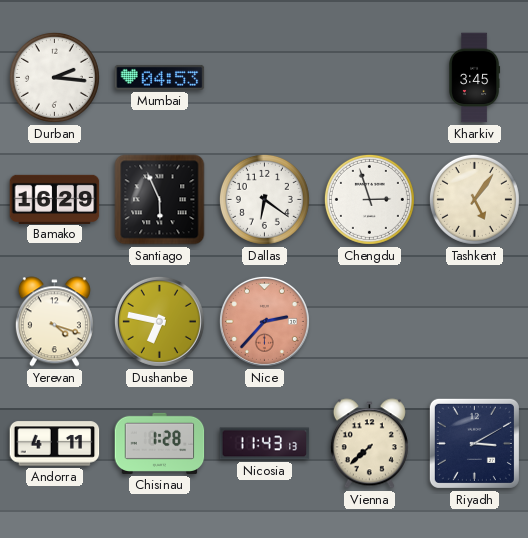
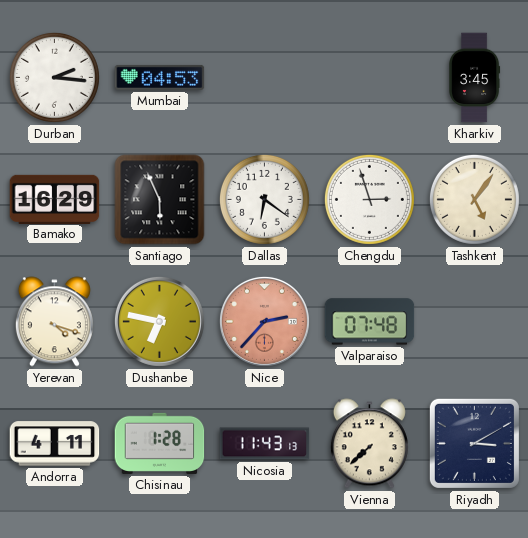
Valparaiso: none -> 07:48
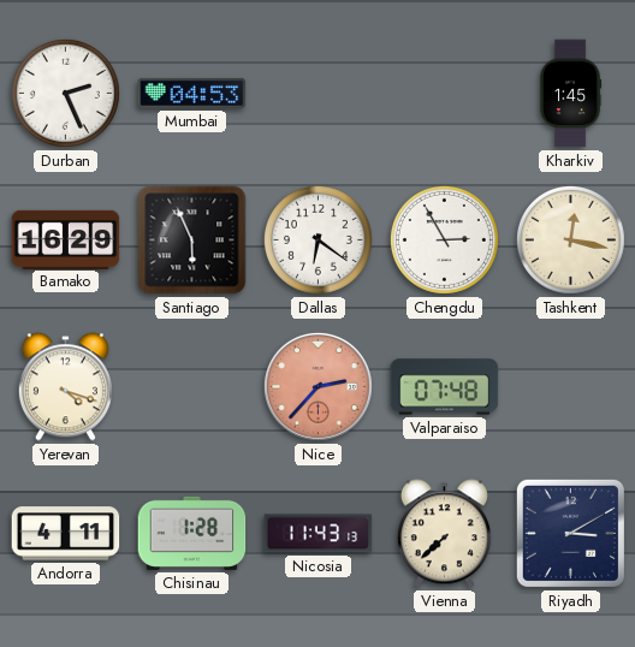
Durban: 2:16 -> 2:26
Kharkiv: 3:45 -> 1:45
Chengdu: 2:57 -> 2:55
Tashkent: 5:06 -> 12:17
Dushanbe: 6:47 -> none
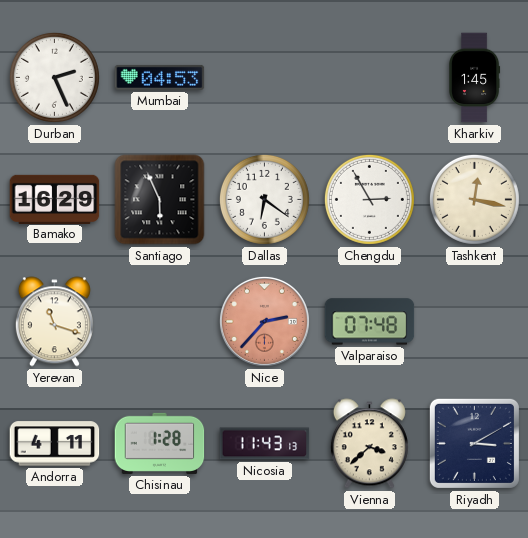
Yerevan: 4:18 -> 11:18
Vienna: 7:38 -> 3:38
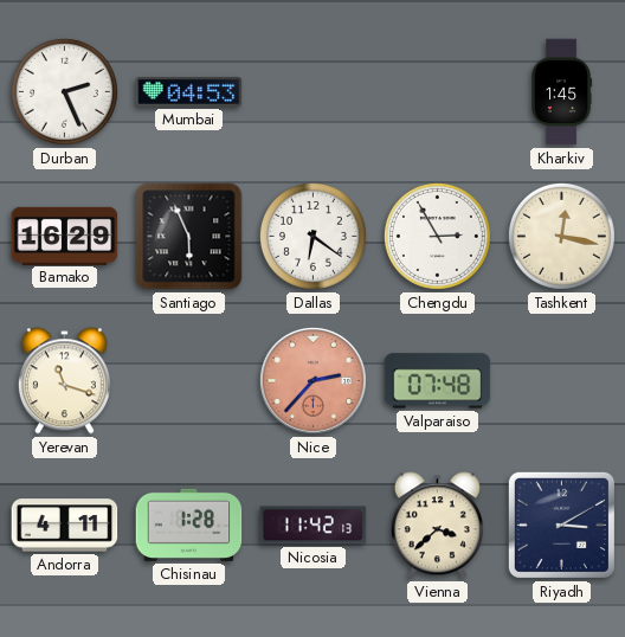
Nicosia: 11:43 -> 11:42
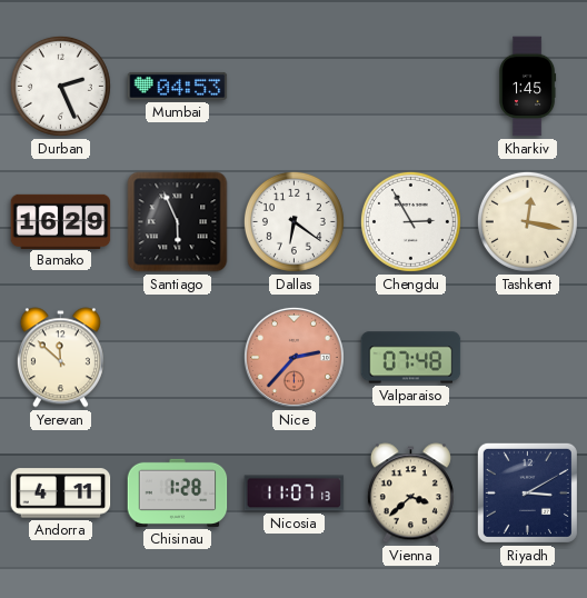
Yerevan: 11:18 -> 11:52
Nicosia: 11:42 -> 11:07
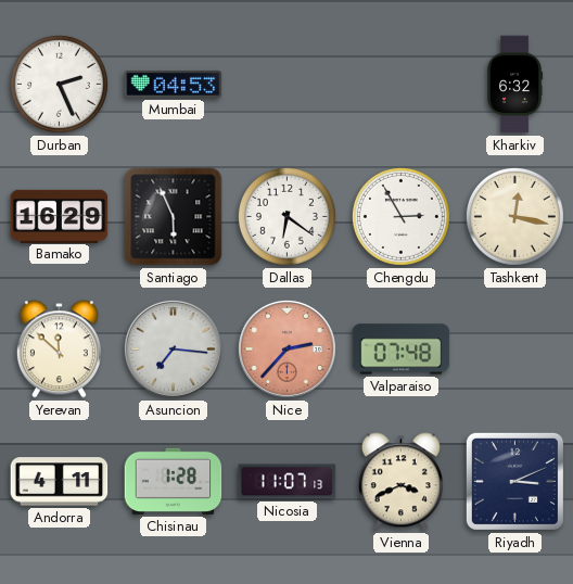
Kharkiv: 1:45 -> 6:32
Asuncion: none -> 7:16
Vienna: 3:38 -> 3:41
Riyadh: 3:10 -> 3:11
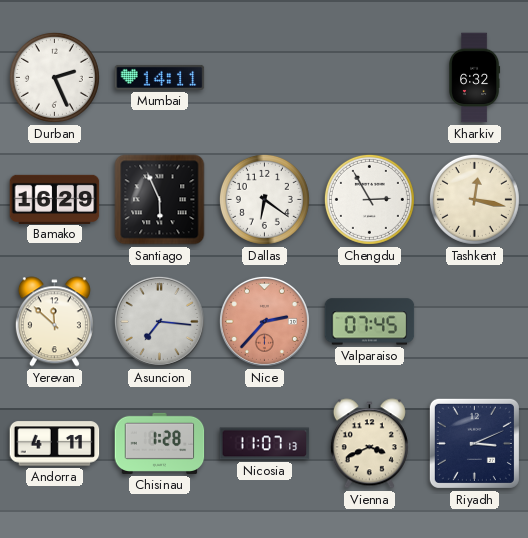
Mumbai: 04:53 -> 14:11
Valparaiso: 07:48 -> 07:45
